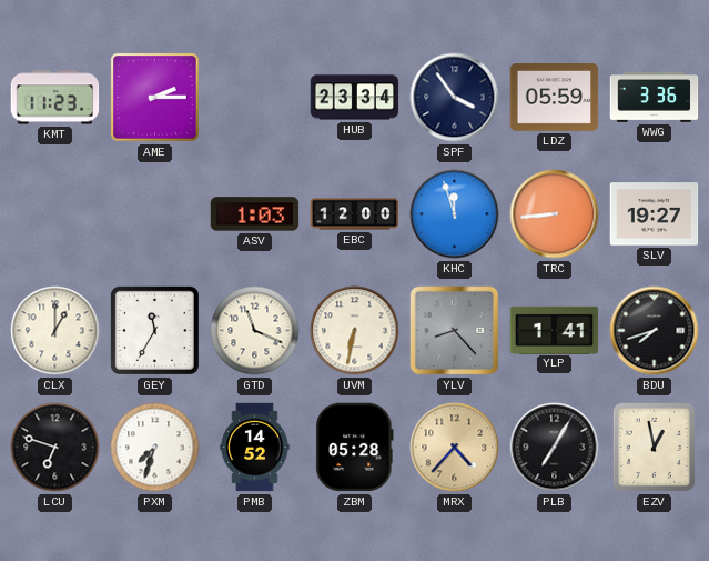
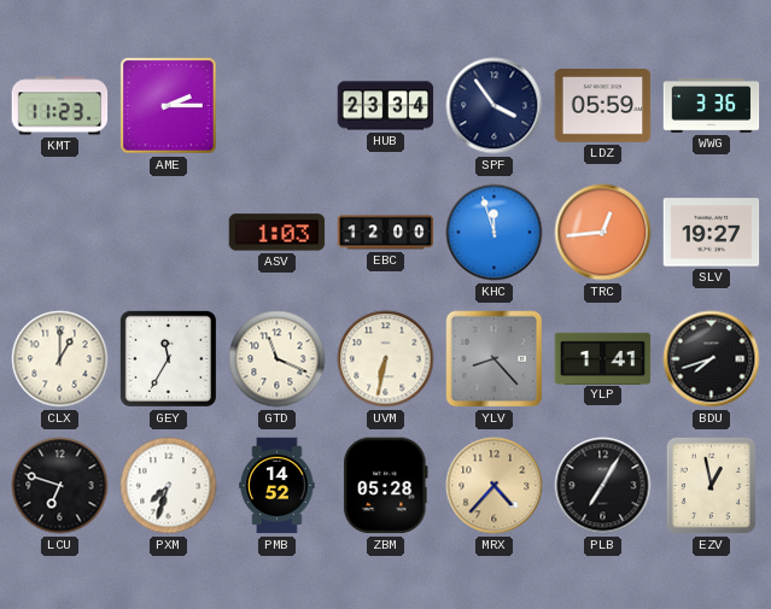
TRC: 8:44 -> 12:44
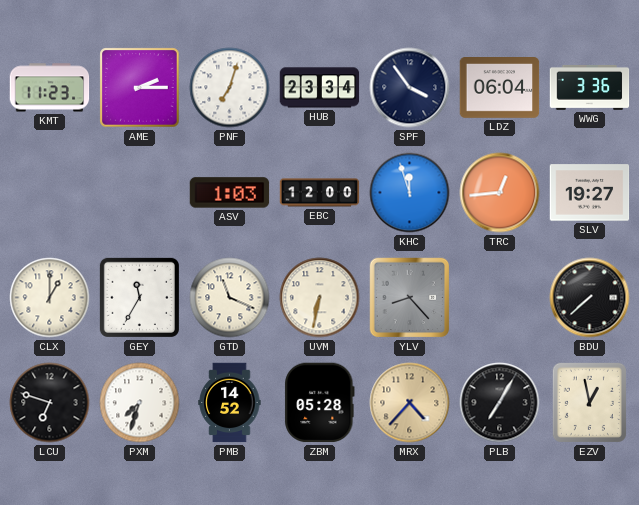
PNF: none -> 7:03
LDZ: 05:59 -> 06:04
YLP: 1:41 -> none
BDU: 7:42 -> 7:38
